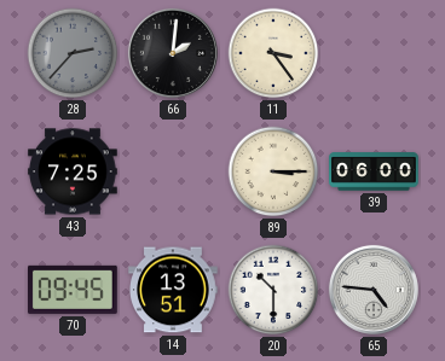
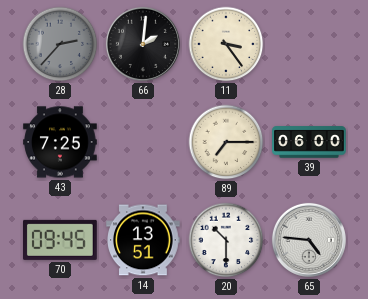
89: 3:15 -> 7:15
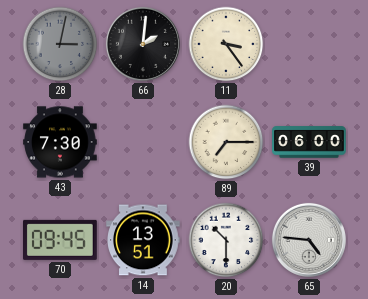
28: 2:37 -> 3:02
43: 7:25 -> 7:30
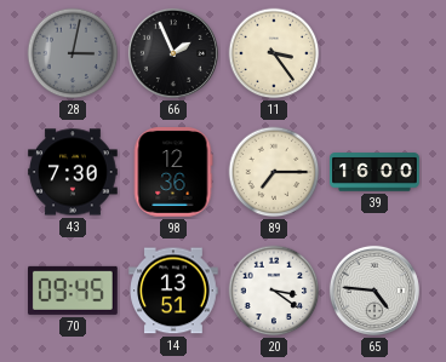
66: 2:01 -> 1:56
98: none -> 12:36
39: 06:00 -> 16:00
20: 10:30 -> 3:21
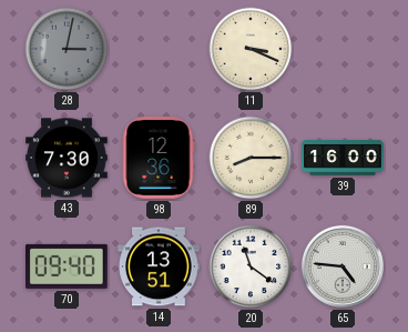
66: 1:56 -> none
11: 3:24 -> 3:19
89: 7:15 -> 8:15
70: 09:45 -> 09:40
20: 3:21 -> 11:21
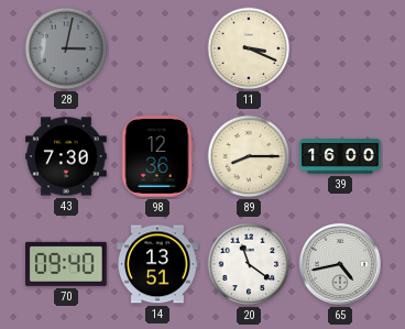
65: 4:46 -> 4:43
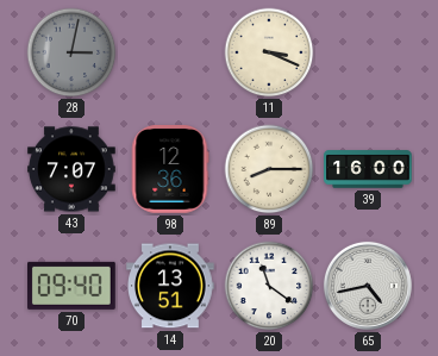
43: 7:30 -> 7:07
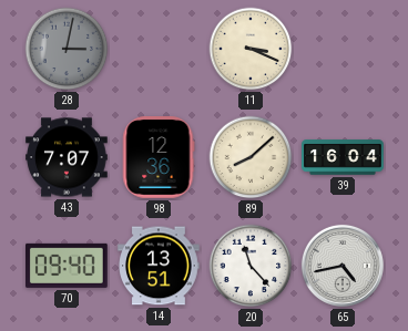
89: 8:15 -> 8:08
39: 16:00 -> 16:04
20: 11:21 -> 11:23
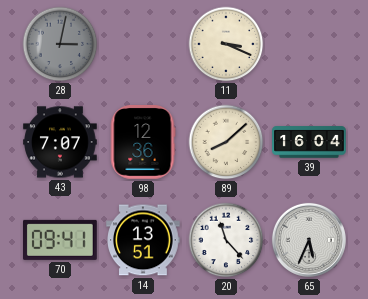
70: 09:40 -> 09:41
65: 4:43 -> 5:34
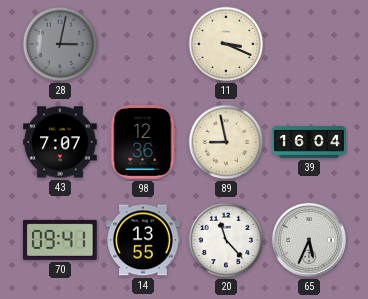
89: 8:08 -> 8:58
14: 13:51 -> 13:55
